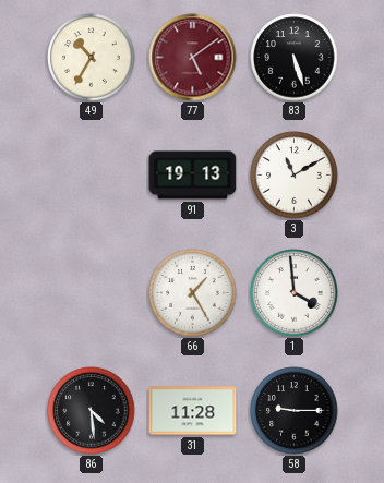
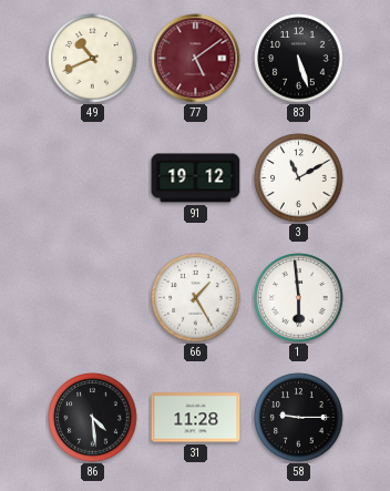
49: 10:35 -> 10:41
91: 19:13 -> 19:12
1: 3:59 -> 5:59
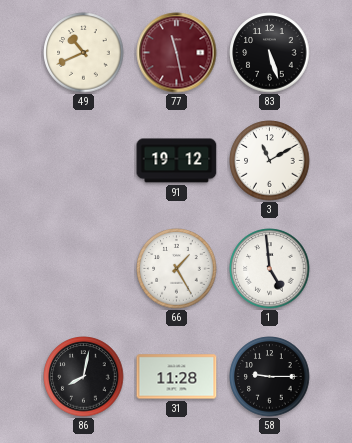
77: 5:09 -> 11:28
1: 5:59 -> 4:59
86: 4:29 -> 8:02
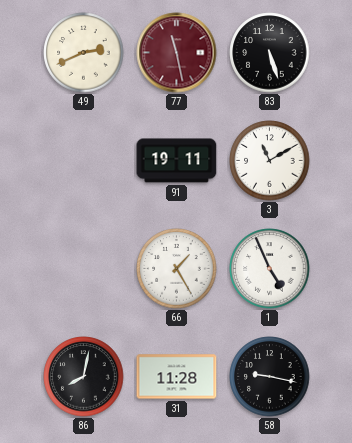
49: 10:41 -> 2:41
91: 19:12 -> 19:11
1: 4:59 -> 4:56
58: 9:15 -> 9:17
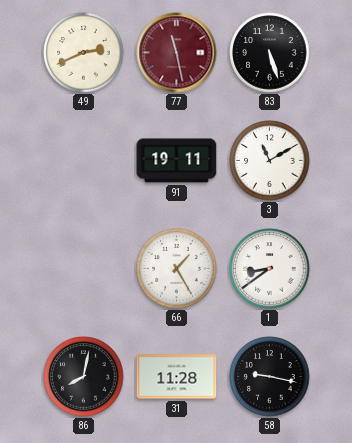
1: 4:56 -> 8:39
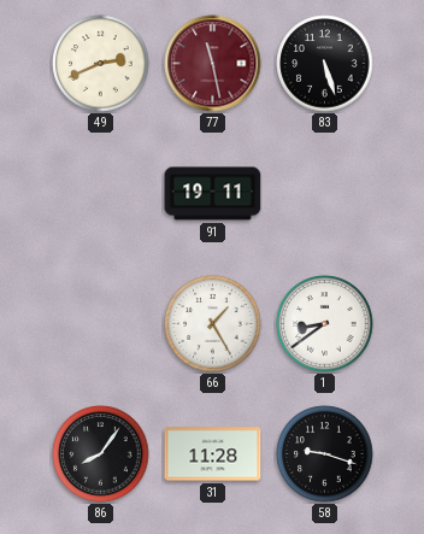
3: 11:10 -> none
86: 8:02 -> 8:06
58: 9:17 -> 9:18
